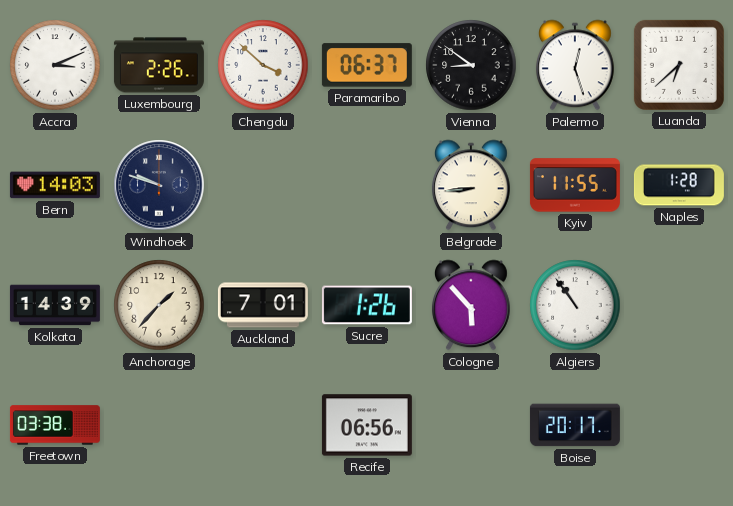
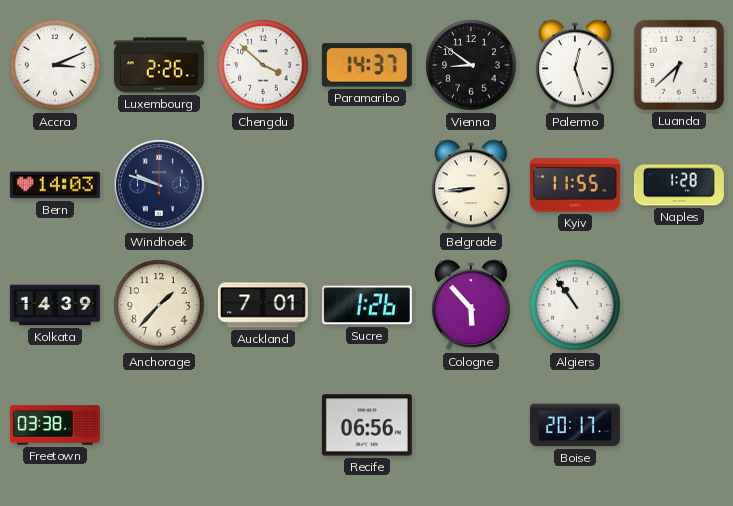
Paramaribo: 06:37 -> 14:37
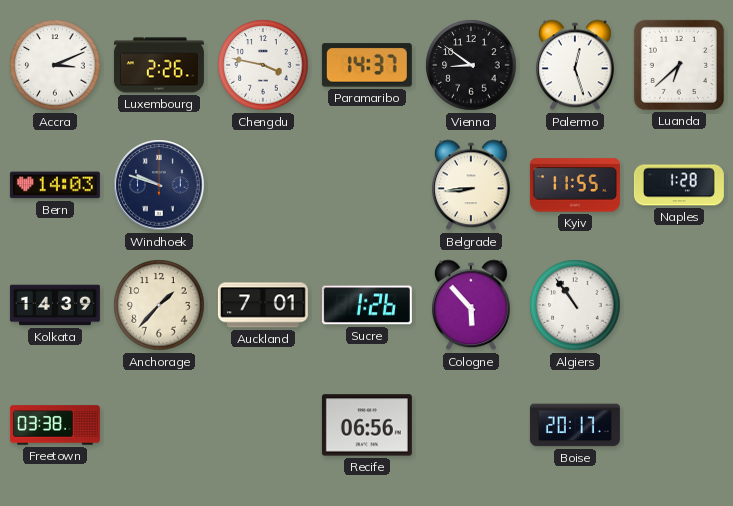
Chengdu: 3:52 -> 3:47
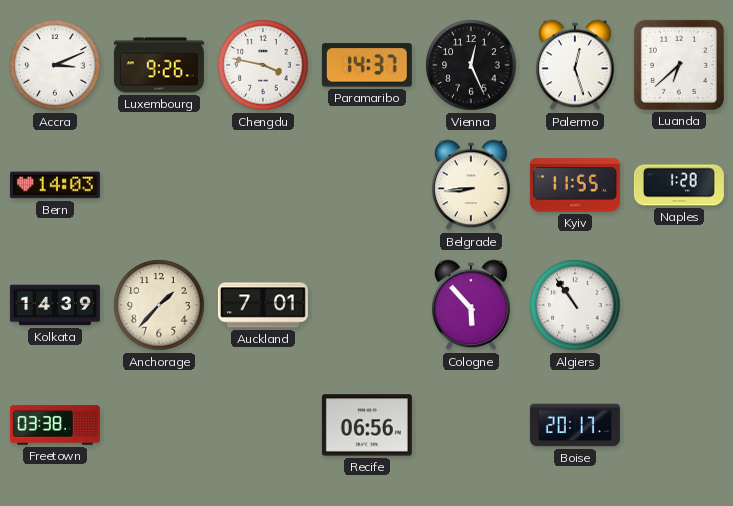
Luxembourg: 2:26 -> 9:26
Vienna: 8:51 -> 12:26
Windhoek: 9:48 -> none
Sucre: 1:26 -> none
